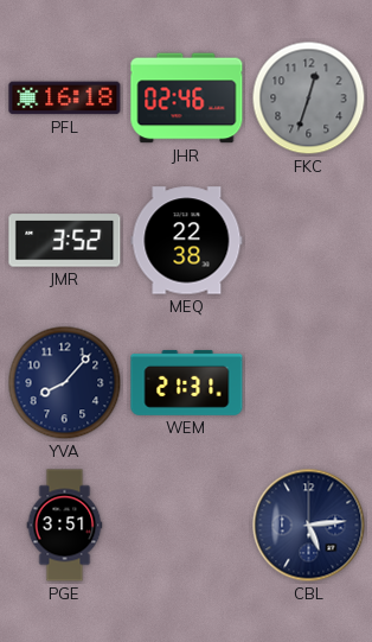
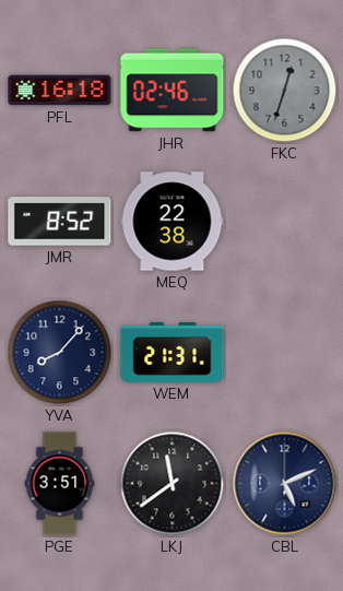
JMR: 3:52 -> 8:52
LKJ: none -> 11:39
CBL: 5:14 -> 5:11
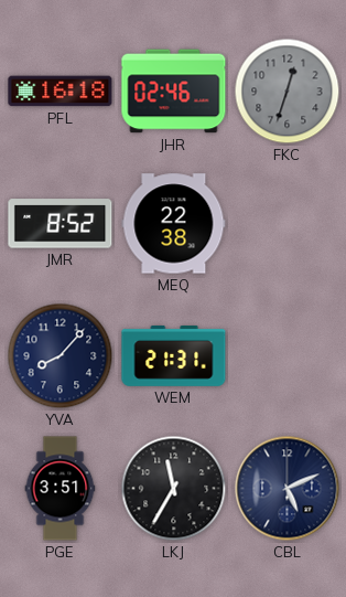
LKJ: 11:39 -> 11:35
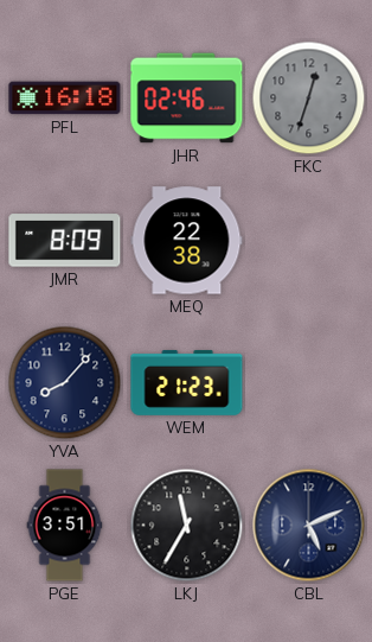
JMR: 8:52 -> 8:09
WEM: 21:31 -> 21:23
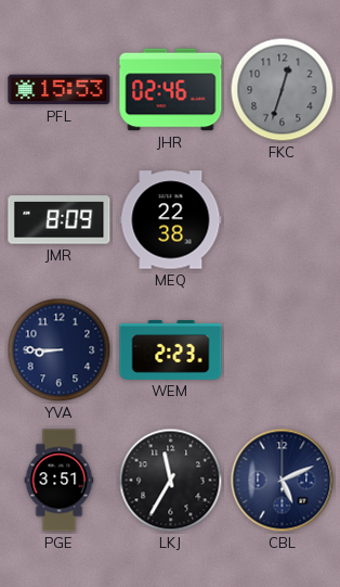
PFL: 16:18 -> 15:53
YVA: 8:07 -> 8:45
WEM: 21:23 -> 2:23
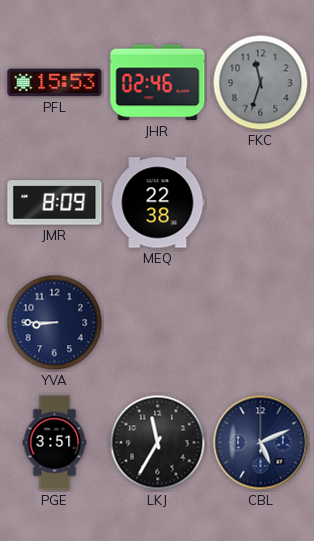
FKC: 12:33 -> 11:33
WEM: 2:23 -> none
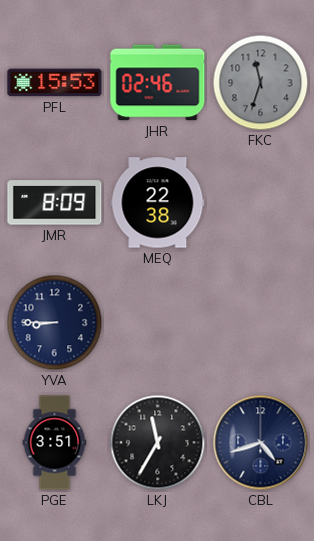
CBL: 5:11 -> 4:42
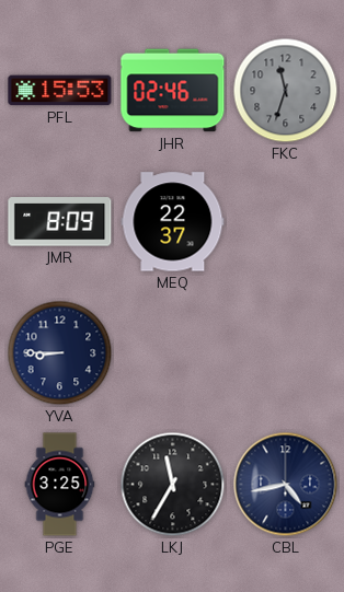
MEQ: 22:38 -> 22:37
PGE: 3:51 -> 3:25
CBL: 4:42 -> 4:43
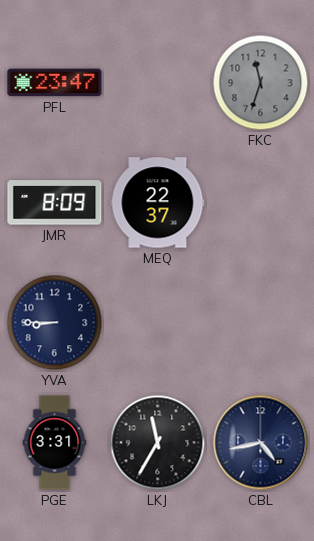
PFL: 15:53 -> 23:47
JHR: 02:46 -> none
PGE: 3:25 -> 3:31
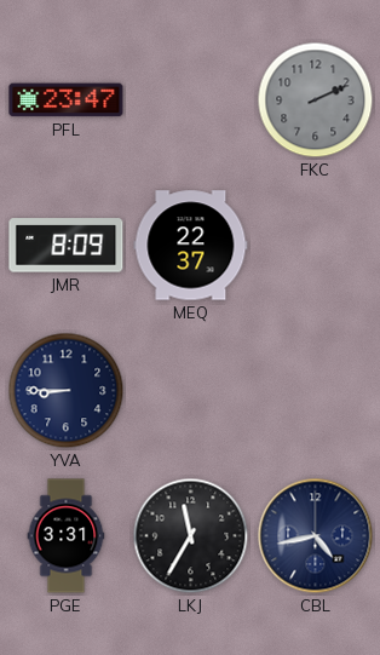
FKC: 11:33 -> 2:11
